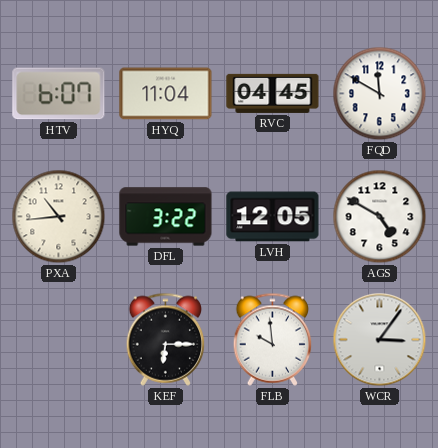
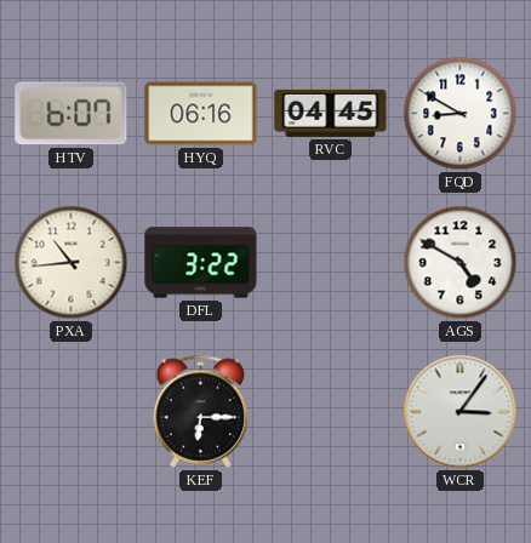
HYQ: 11:04 -> 06:16
FQD: 11:50 -> 8:50
LVH: 12:05 -> none
FLB: 9:59 -> none
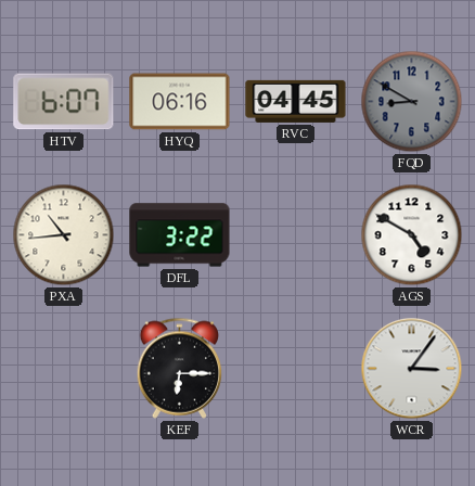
FQD dial: white -> grey
